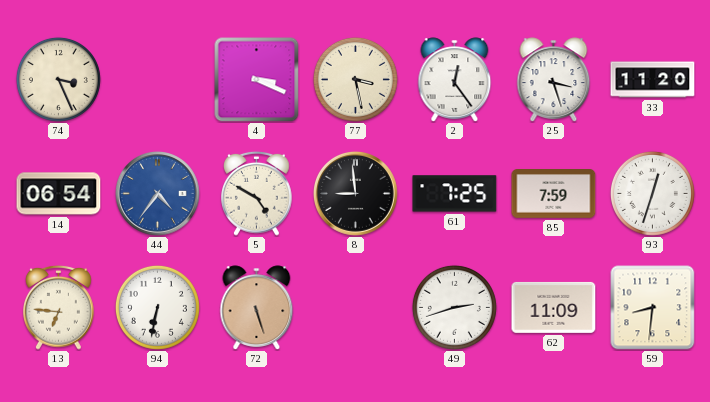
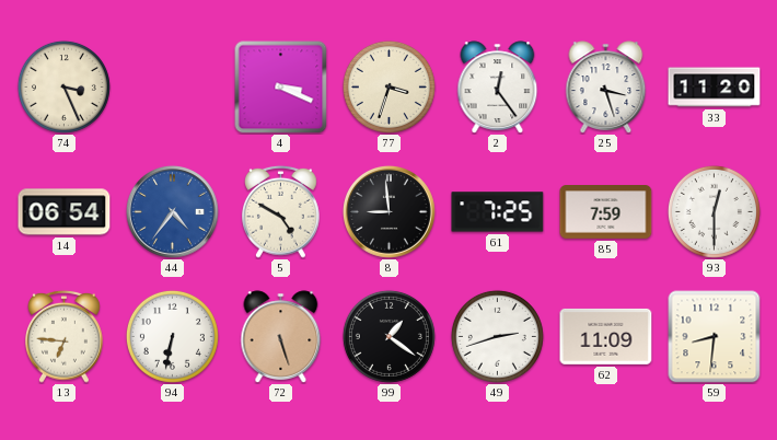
77: 3:28 -> 3:33
93: 12:33 -> 12:30
99: none -> 1:21
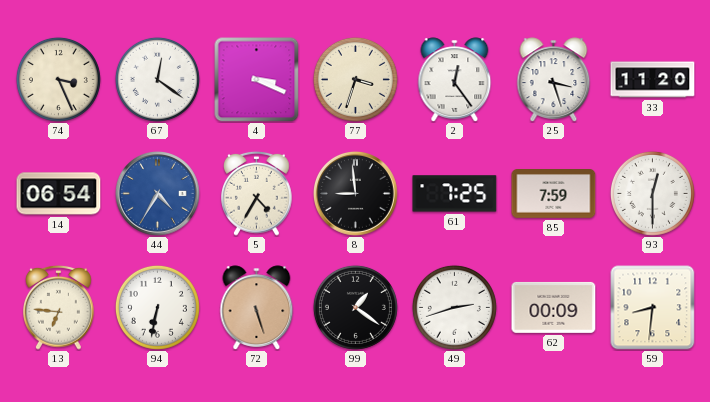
67: none -> 12:21
44: 4:36 -> 4:35
5: 4:50 -> 4:35
62: 11:09 -> 00:09
